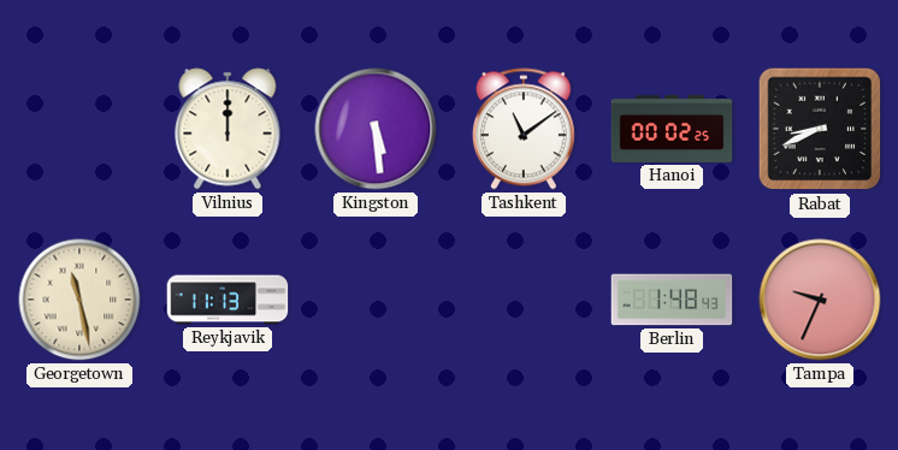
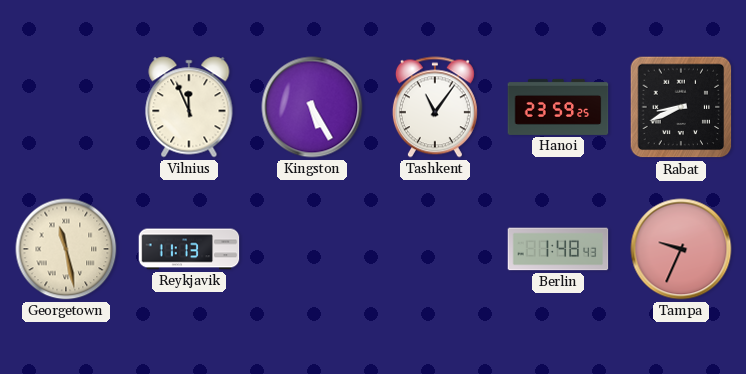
Vilnius: 12:00 -> 11:56
Kingston: 5:29 -> 5:25
Tashkent: 11:09 -> 11:06
Hanoi: 00:02 -> 23:59
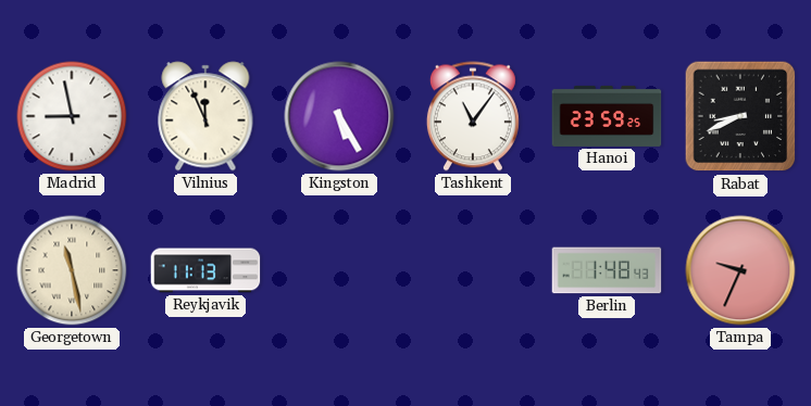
Madrid: none -> 8:58
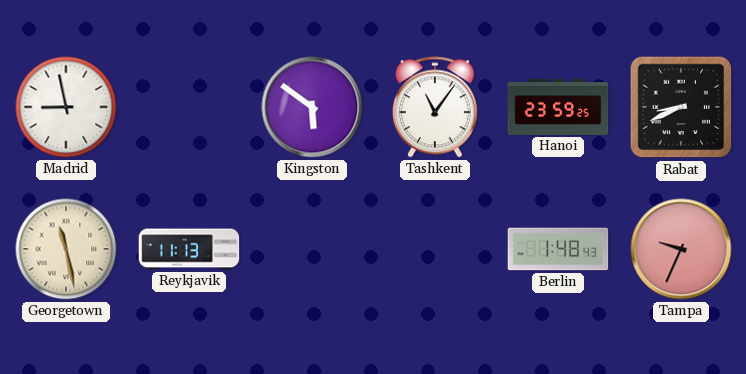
Vilnius: 11:56 -> none
Kingston: 5:25 -> 5:51
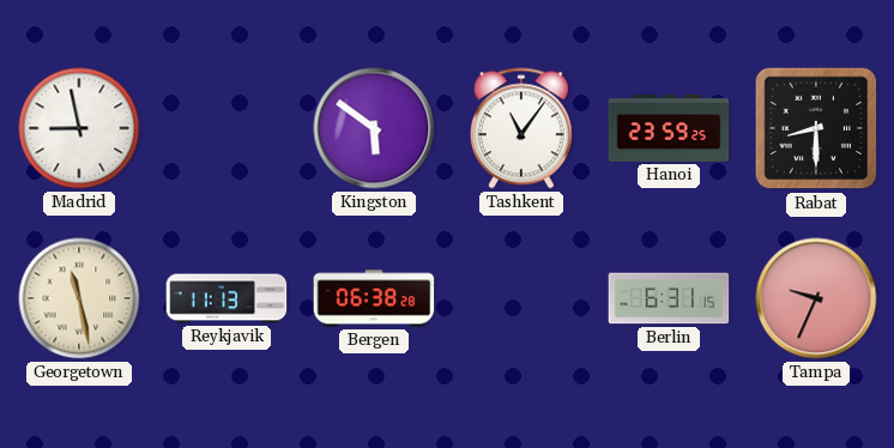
Rabat: 8:41 -> 8:30
Bergen: none -> 06:38
Berlin: 1:48 -> 6:31
